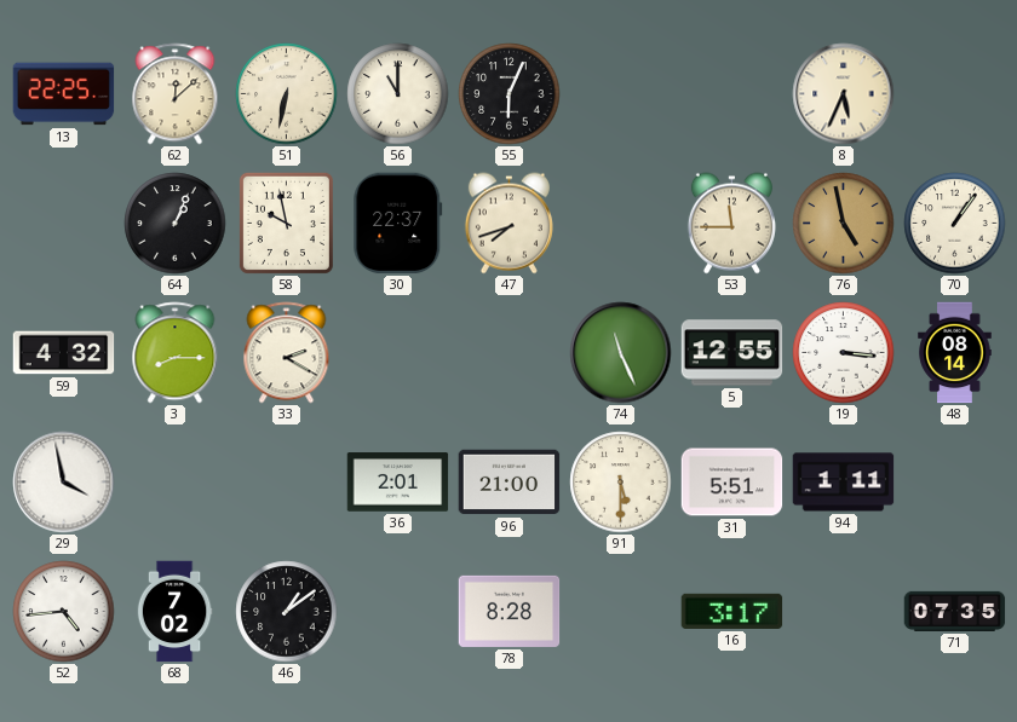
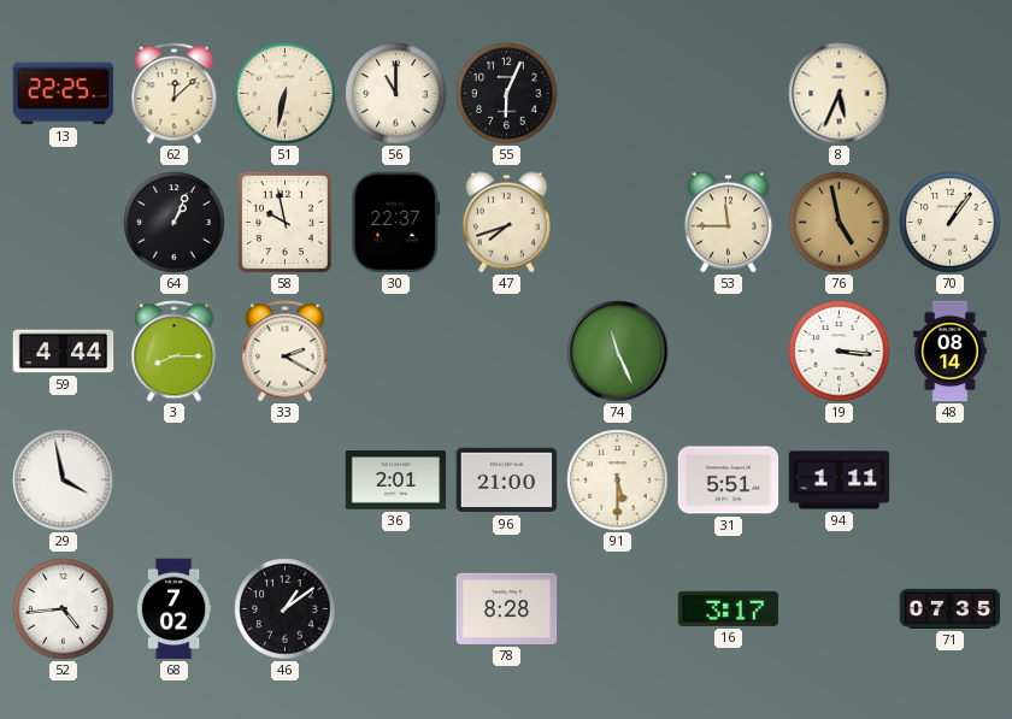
59: 4:32 -> 4:44
5: 12:55 -> none
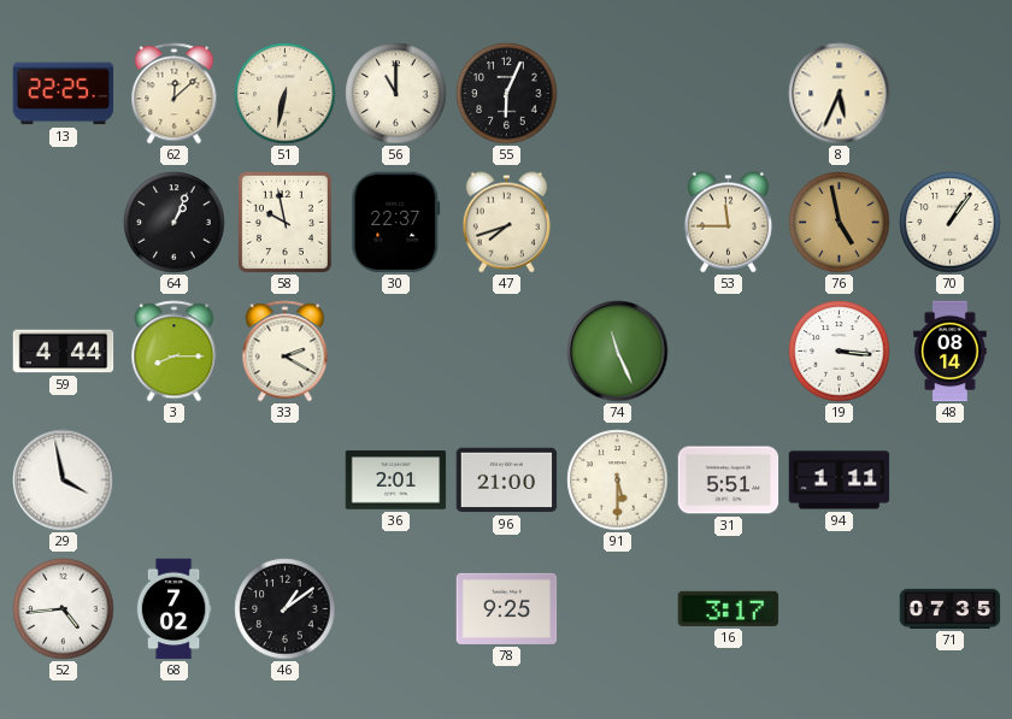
78: 8:28 -> 9:25
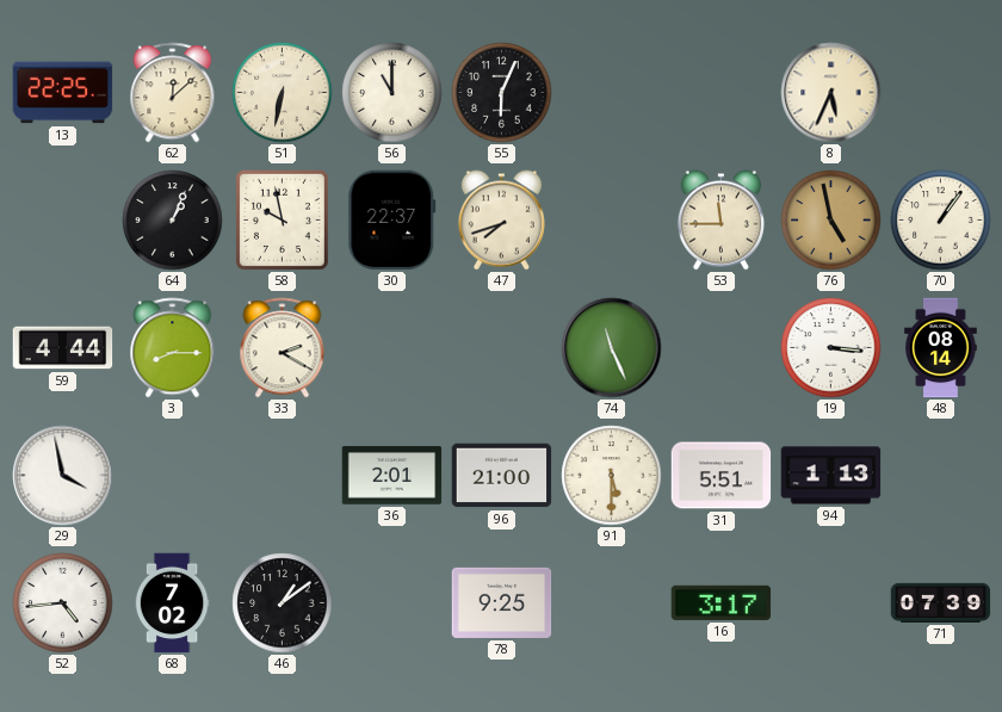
94: 1:11 -> 1:13
71: 07:35 -> 07:39
